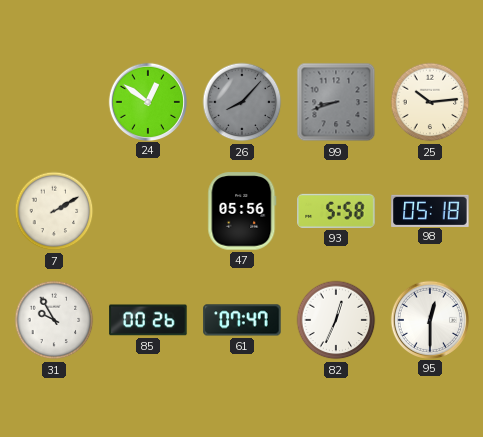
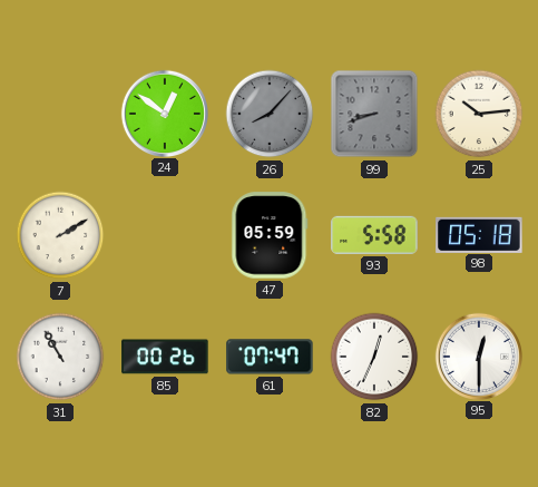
47: 05:56 -> 05:59
31: 9:55 -> 10:55
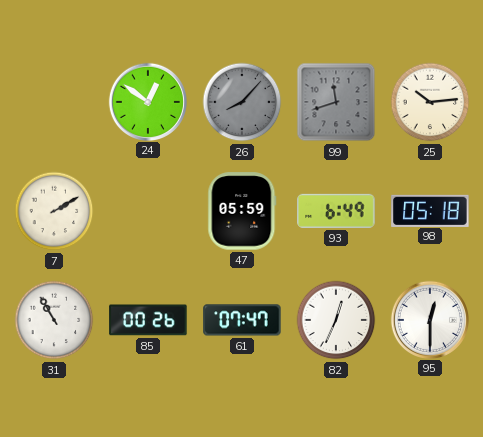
99: 8:42 -> 11:42
93: 5:58 -> 6:49
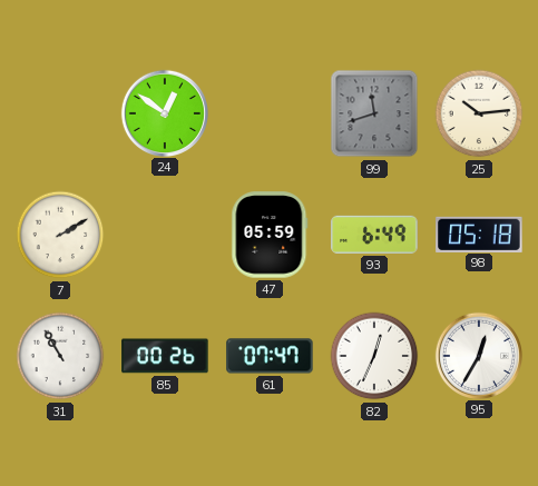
26: 8:07 -> none
95: 12:30 -> 12:35
